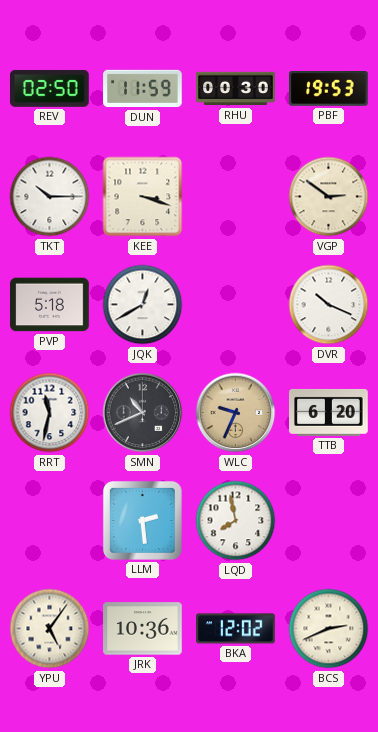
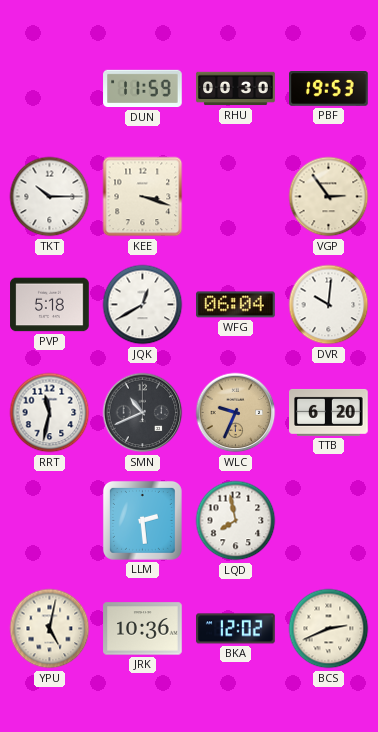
REV: 02:50 -> none
VGP: 2:51 -> 2:54
WFG: none -> 06:04
DVR: 10:19 -> 10:01
YPU: 5:06 -> 5:02
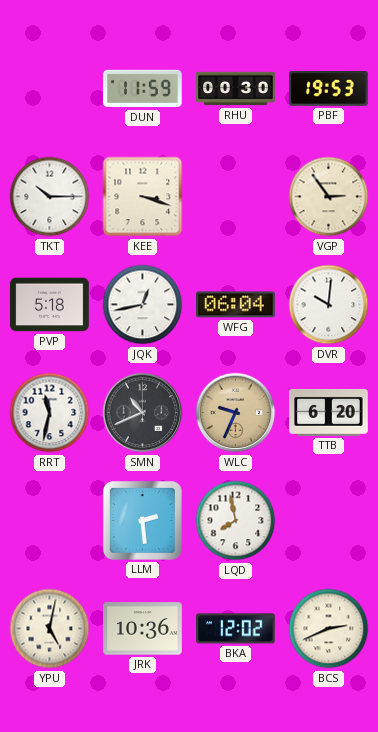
JQK: 12:40 -> 12:43
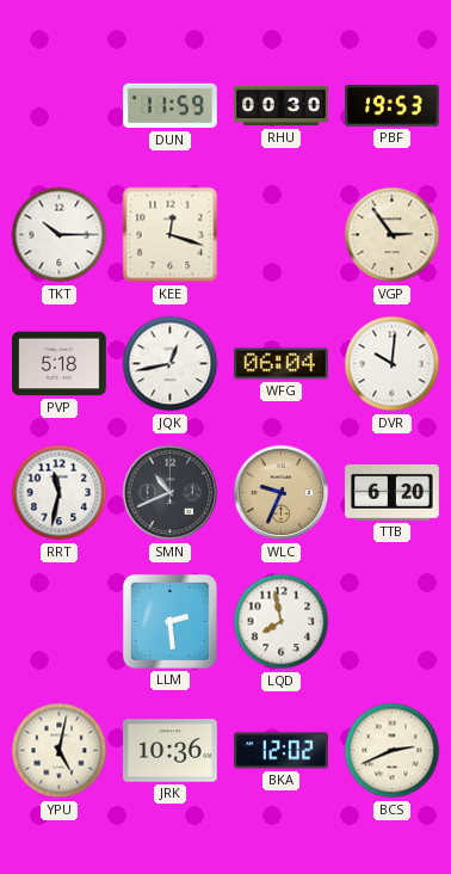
KEE: 3:18 -> 12:18
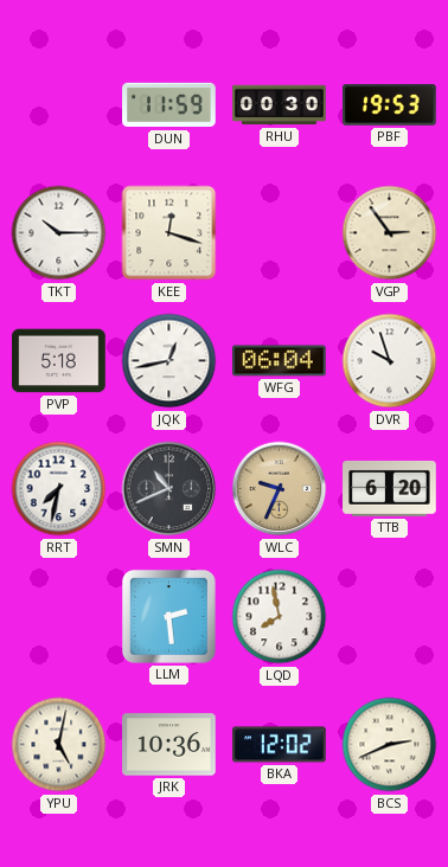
DVR: 10:01 -> 9:57
RRT: 11:32 -> 7:32
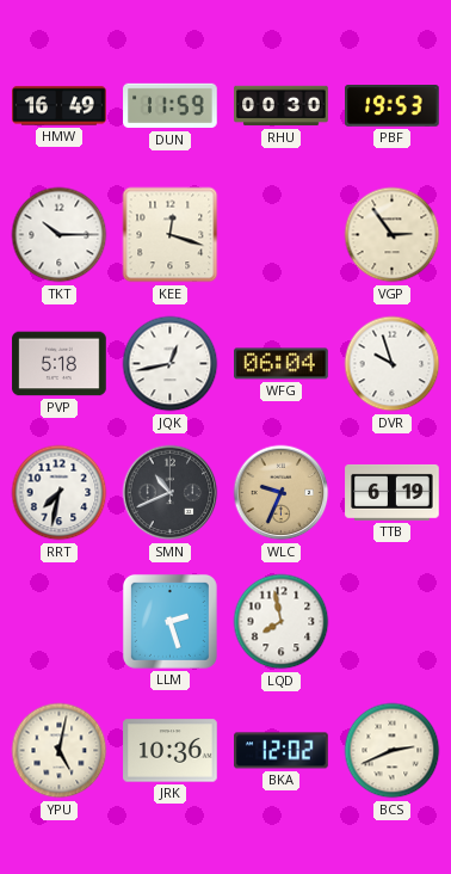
HMW: none -> 16:49
TTB: 6:20 -> 6:19
LLM: 2:29 -> 2:27
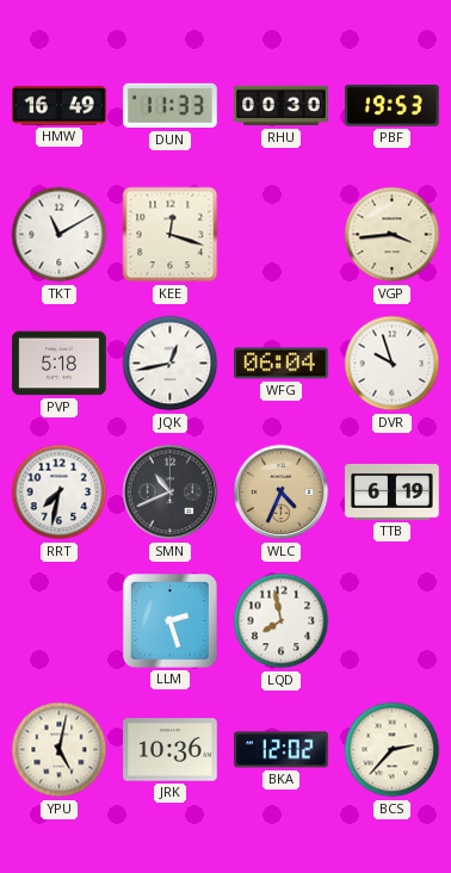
DUN: 11:59 -> 11:33
TKT: 10:15 -> 11:10
VGP: 2:54 -> 3:44
WLC: 9:34 -> 4:34
BCS: 2:41 -> 2:37
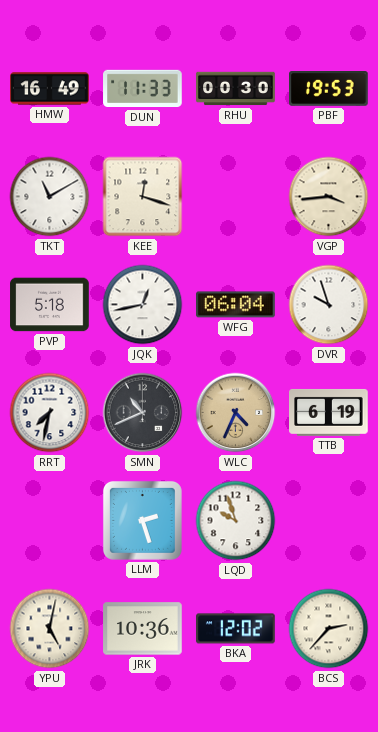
LQD: 7:58 -> 9:57
